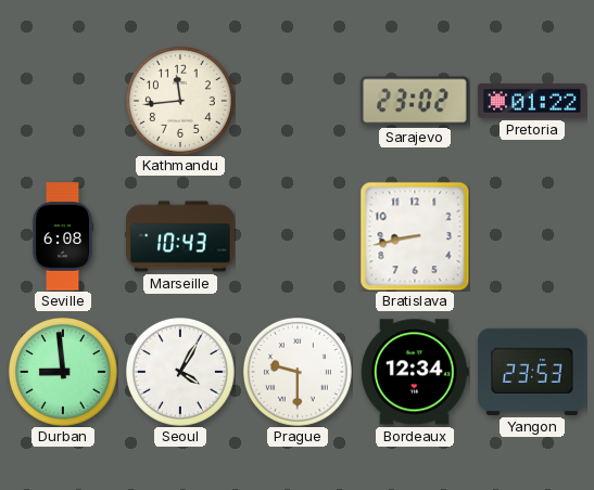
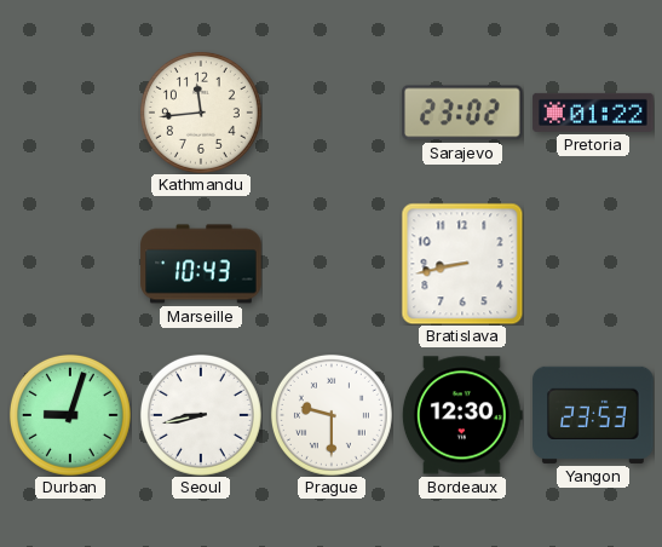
Seville: 6:08 -> none
Durban: 8:59 -> 9:03
Seoul: 4:05 -> 8:43
Bordeaux: 12:34 -> 12:30
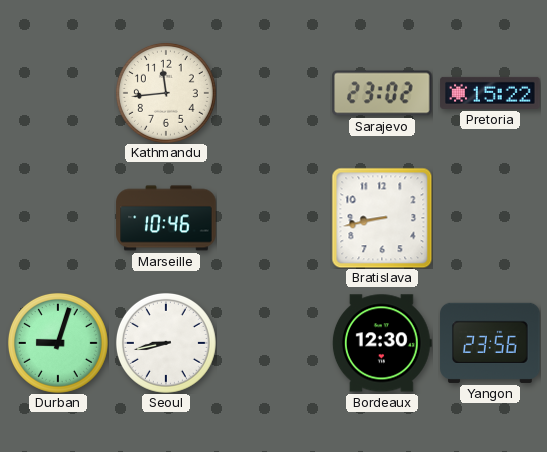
Pretoria: 01:22 -> 15:22
Marseille: 10:43 -> 10:46
Prague: 9:30 -> none
Yangon: 23:53 -> 23:56
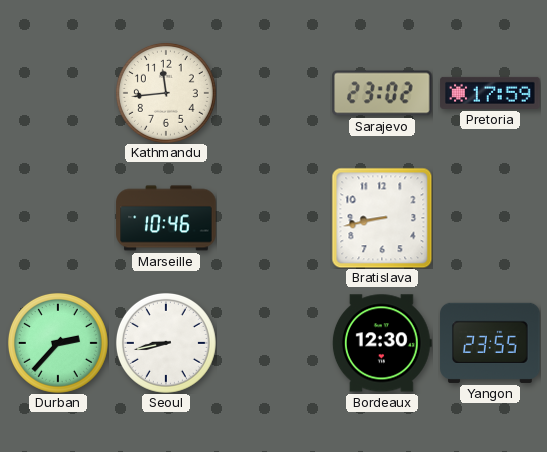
Pretoria: 15:22 -> 17:59
Durban: 9:03 -> 2:37
Yangon: 23:56 -> 23:55
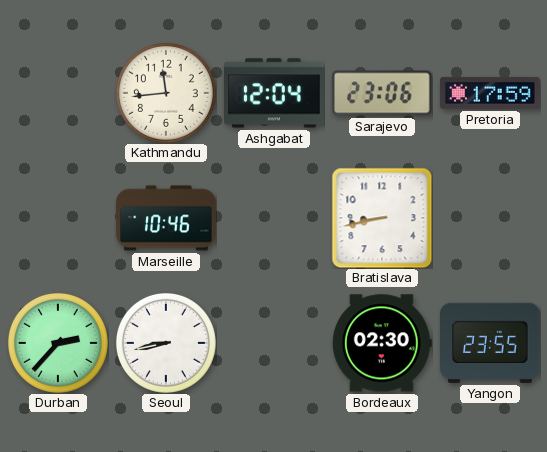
Ashgabat: none -> 12:04
Sarajevo: 23:02 -> 23:06
Bordeaux: 12:30 -> 02:30
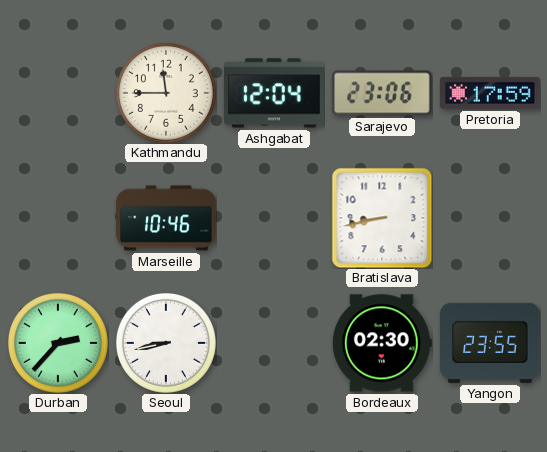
Kathmandu: 11:44 -> 11:45
